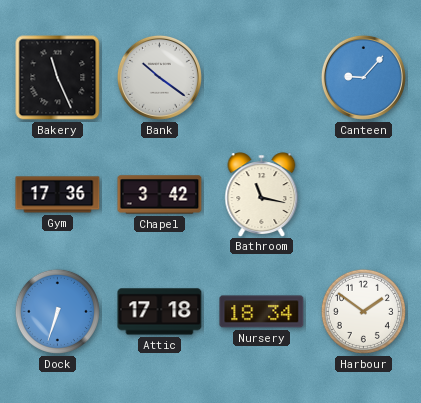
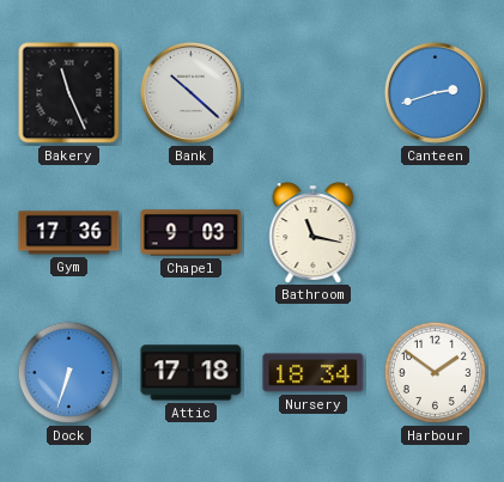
Bank: 10:21 -> 10:22
Canteen: 9:07 -> 2:42
Chapel: 3:42 -> 9:03
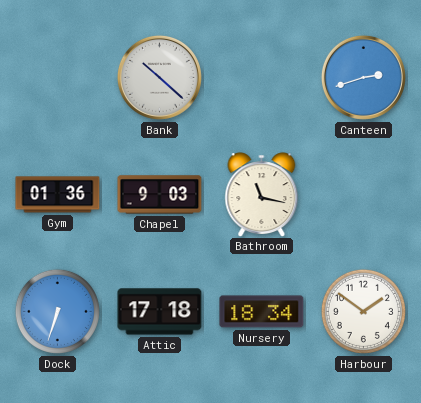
Bakery: 11:26 -> none
Gym: 17:36 -> 01:36
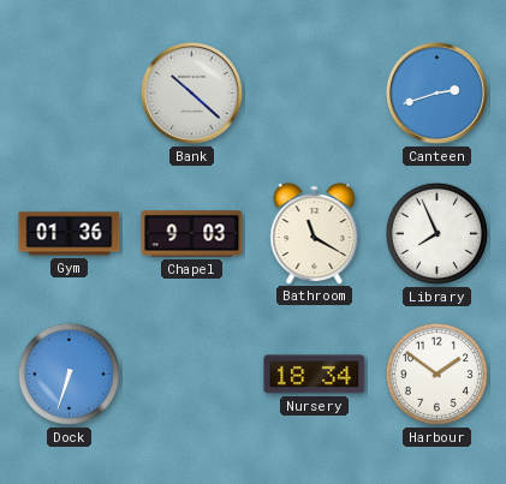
Bathroom: 11:17 -> 11:20
Library: none -> 7:56
Attic: 17:18 -> none
